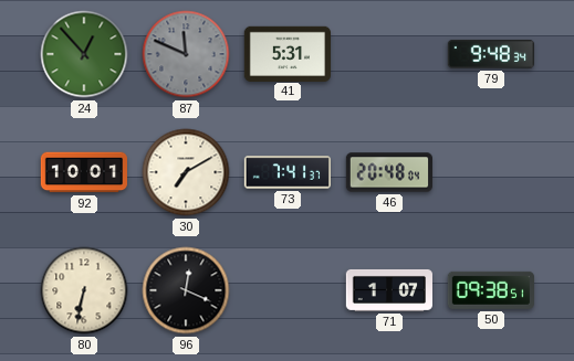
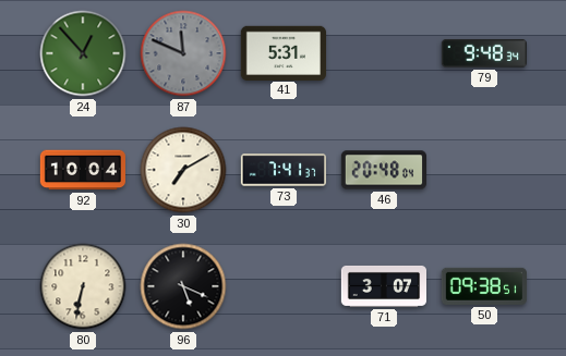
92: 10:01 -> 10:04
96: 12:19 -> 5:19
71: 1:07 -> 3:07
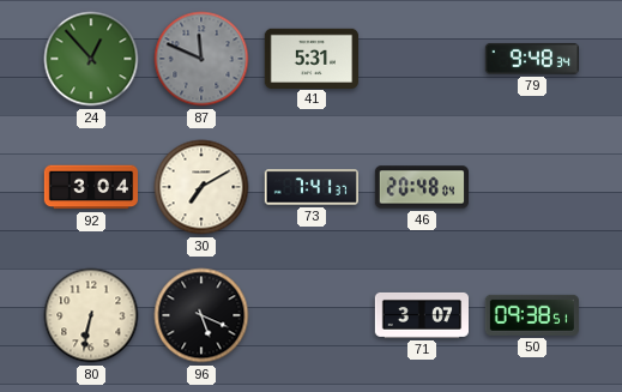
92: 10:04 -> 3:04
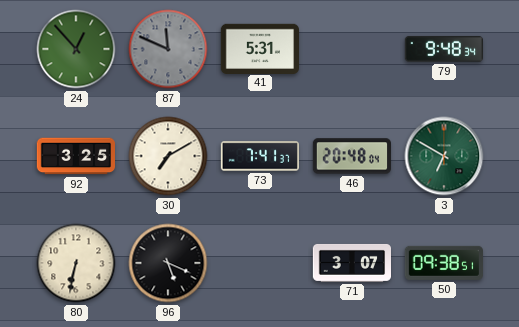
92: 3:04 -> 3:25
3: none -> 6:50
